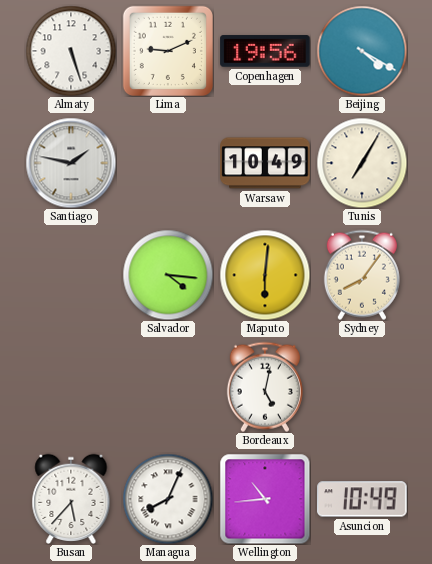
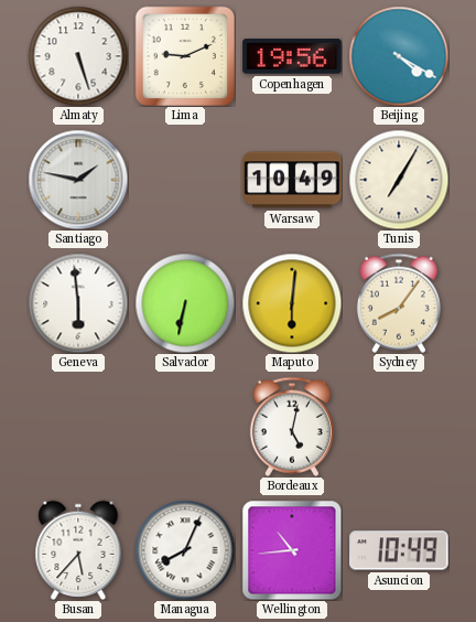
Geneva: none -> 5:59
Salvador: 4:16 -> 6:32
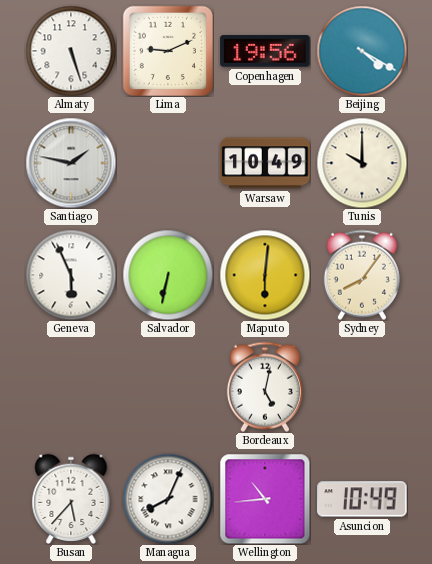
Tunis: 7:05 -> 10:00
Geneva: 5:59 -> 5:56
